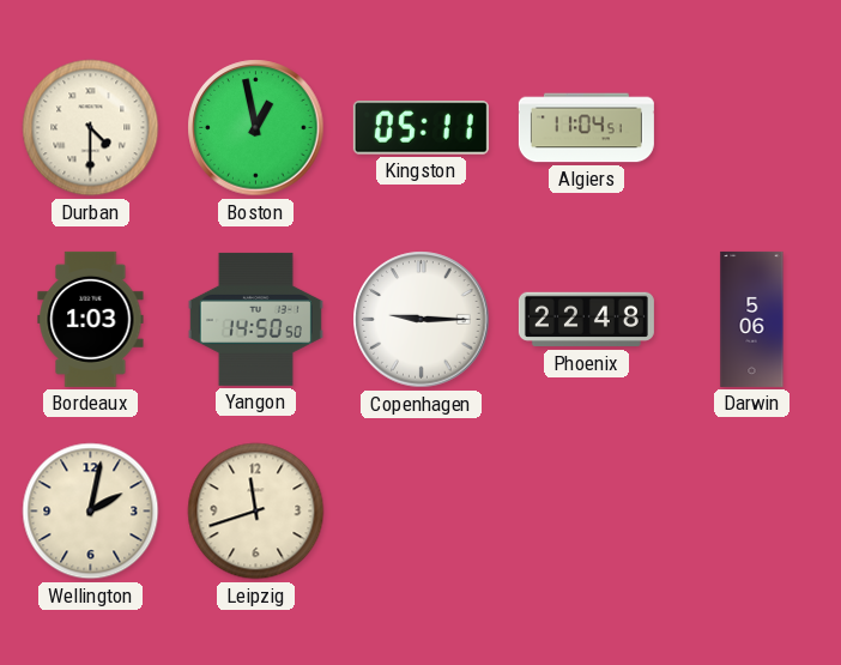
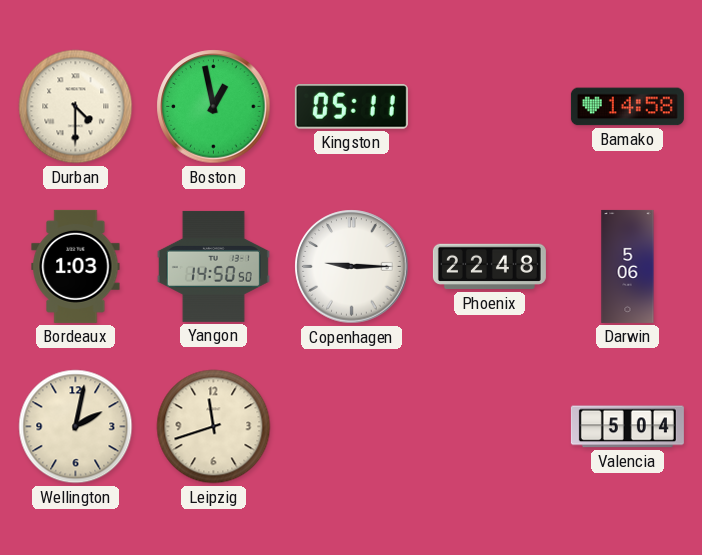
Algiers: 11:04 -> none
Bamako: none -> 14:58
Valencia: none -> 5:04
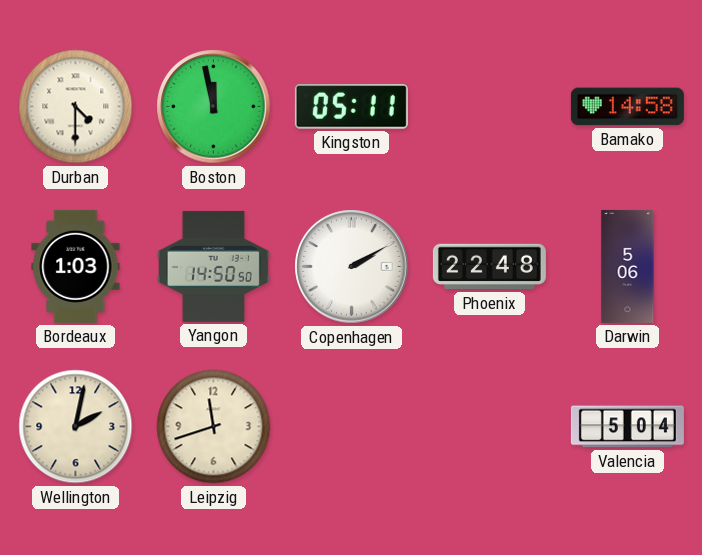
Boston: 12:58 -> 11:58
Copenhagen: 9:15 -> 2:10
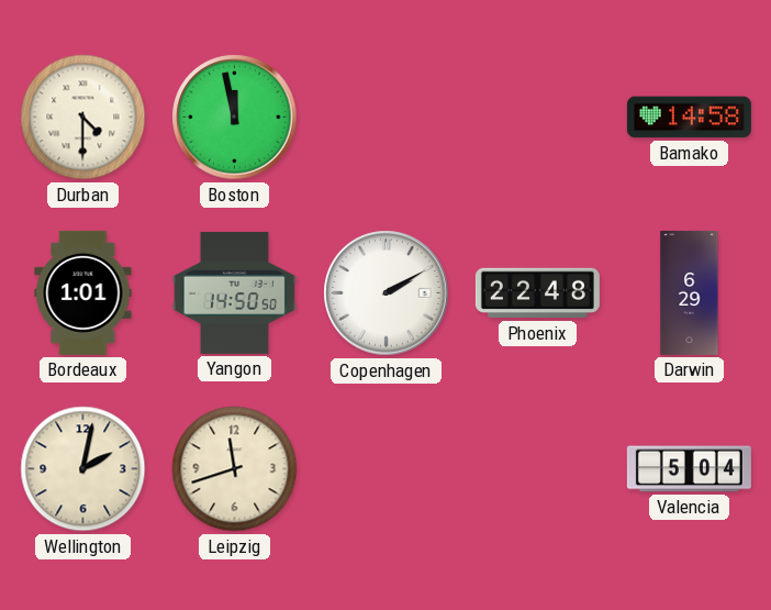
Kingston: 05:11 -> none
Bordeaux: 1:03 -> 1:01
Darwin: 5:06 -> 6:29
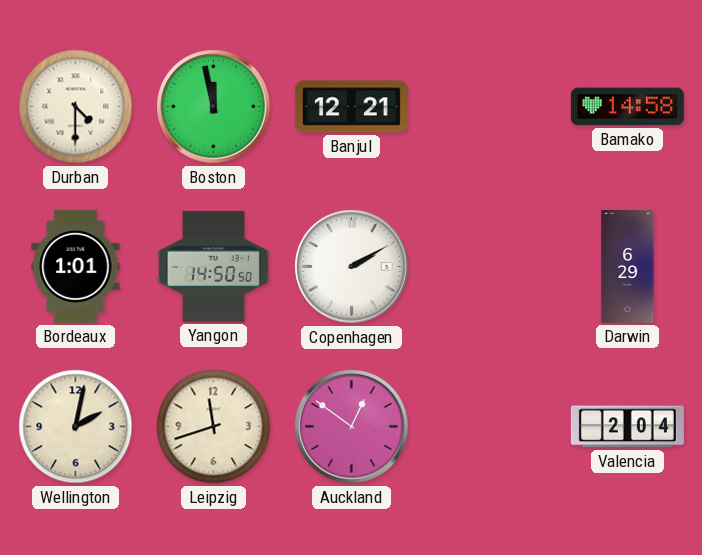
Banjul: none -> 12:21
Phoenix: 22:48 -> none
Auckland: none -> 12:51
Valencia: 5:04 -> 2:04
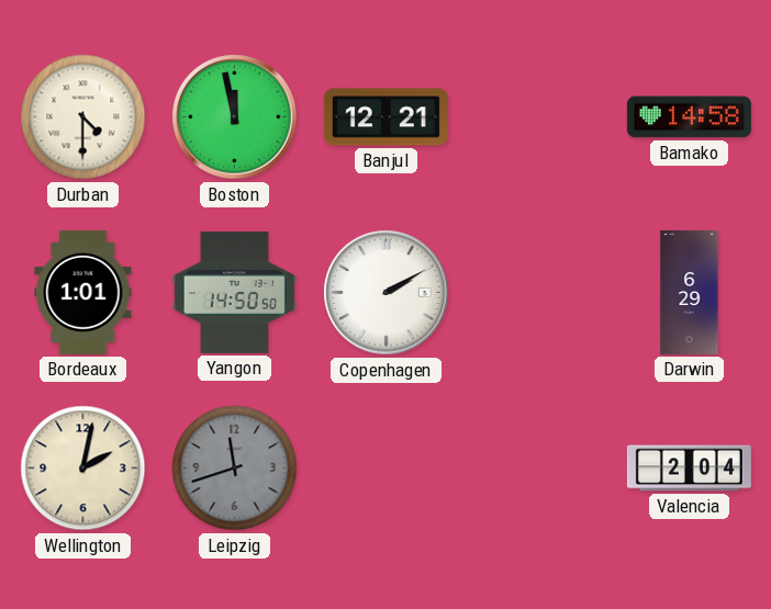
Leipzig dial: cream -> grey
Auckland: 12:51 -> none
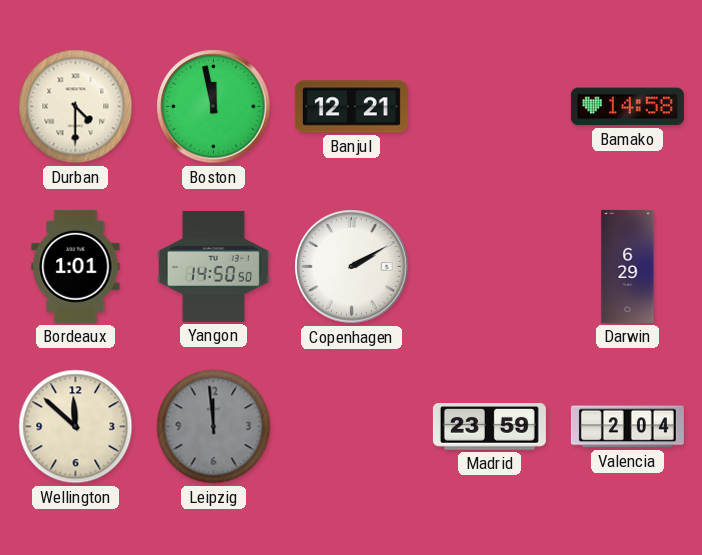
Wellington: 2:02 -> 11:52
Leipzig: 11:42 -> 11:59
Madrid: none -> 23:59
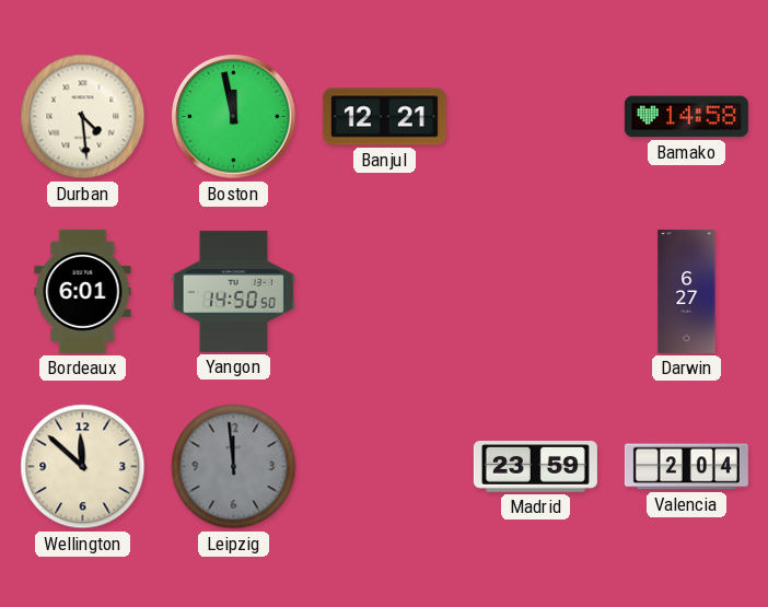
Durban: 4:30 -> 4:29
Bordeaux: 1:01 -> 6:01
Copenhagen: 2:10 -> none
Darwin: 6:29 -> 6:27
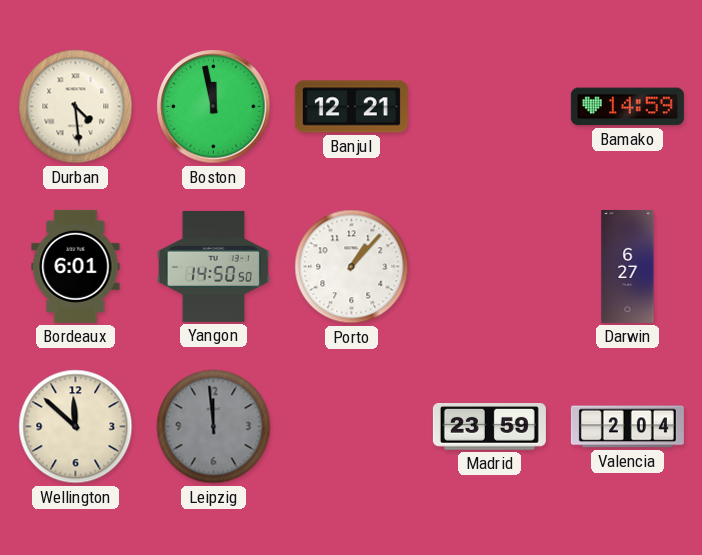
Bamako: 14:58 -> 14:59
Porto: none -> 1:07
